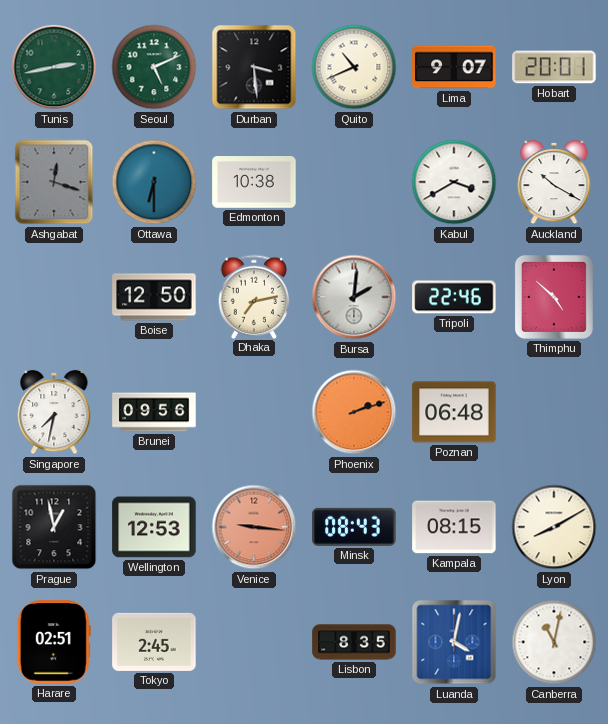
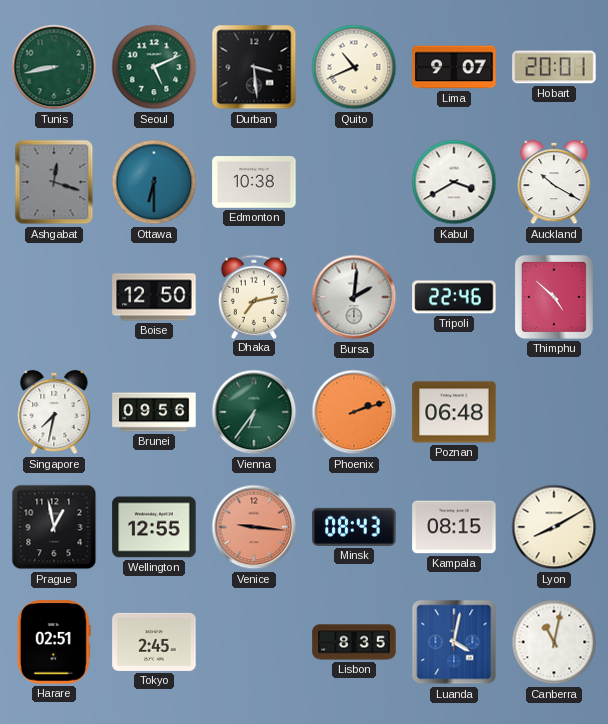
Tunis: 2:43 -> 8:43
Vienna: none -> 6:36
Wellington: 12:53 -> 12:55
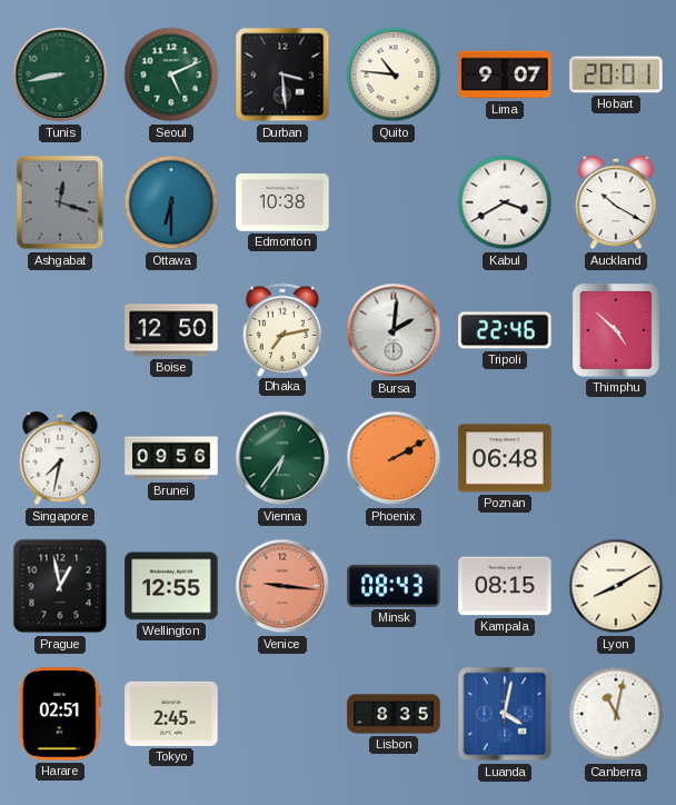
Quito: 10:41 -> 10:46
Phoenix: 2:12 -> 2:10
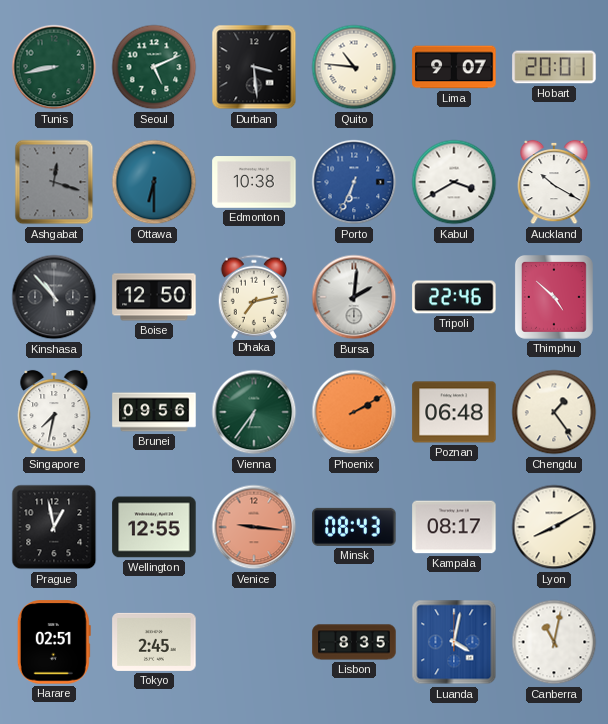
Porto: none -> 6:34
Kinshasa: none -> 10:53
Chengdu: none -> 1:24
Kampala: 08:15 -> 08:17
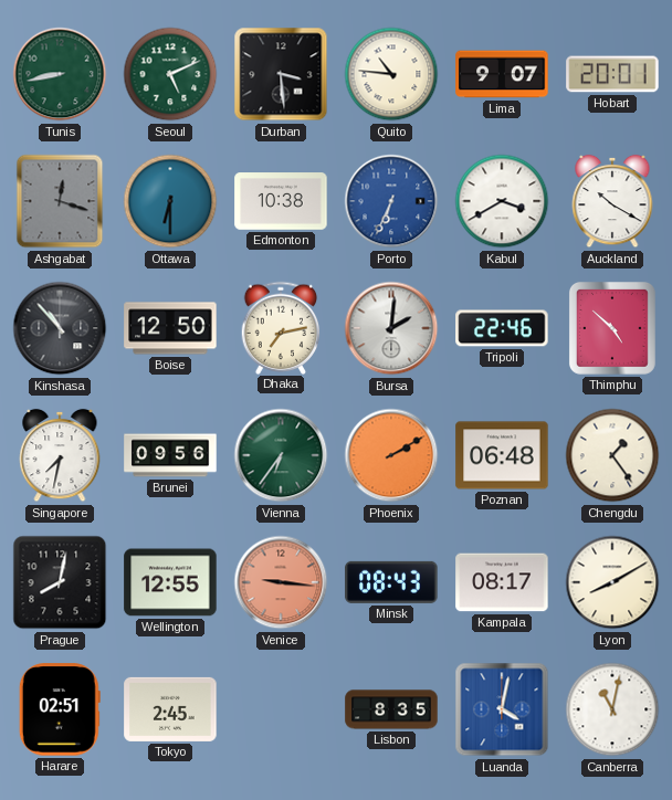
Prague: 12:58 -> 8:02
